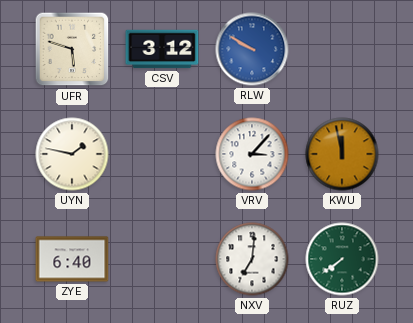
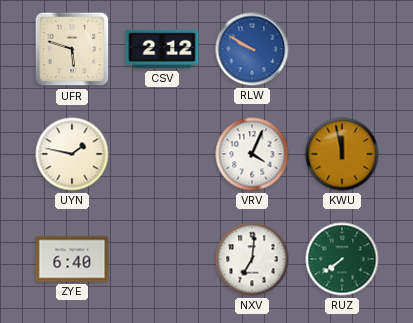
CSV: 3:12 -> 2:12
VRV: 3:07 -> 4:04
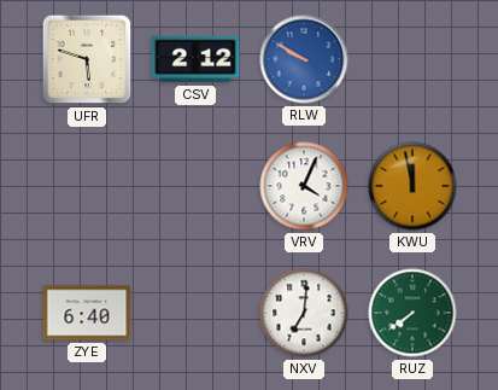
UYN: 1:47 -> none
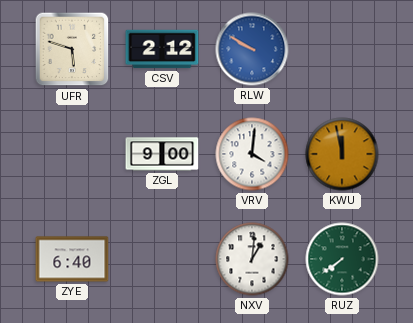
ZGL: none -> 9:00
VRV: 4:04 -> 4:01
NXV: 7:01 -> 1:01
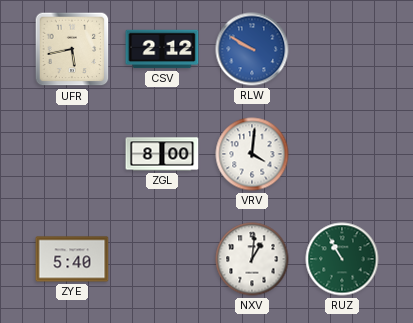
UFR: 5:48 -> 5:43
ZGL: 9:00 -> 8:00
KWU: 11:58 -> none
ZYE: 6:40 -> 5:40
RUZ: 7:39 -> 10:55
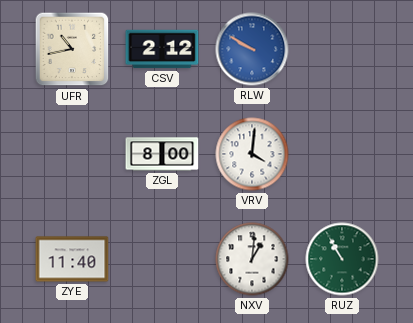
UFR: 5:43 -> 10:43
ZYE: 5:40 -> 11:40
